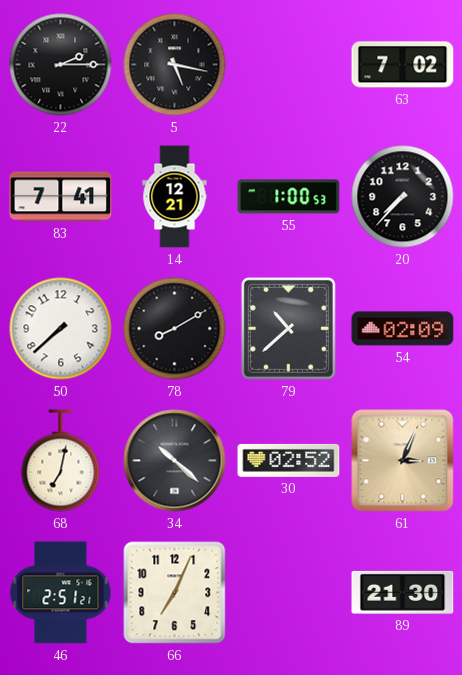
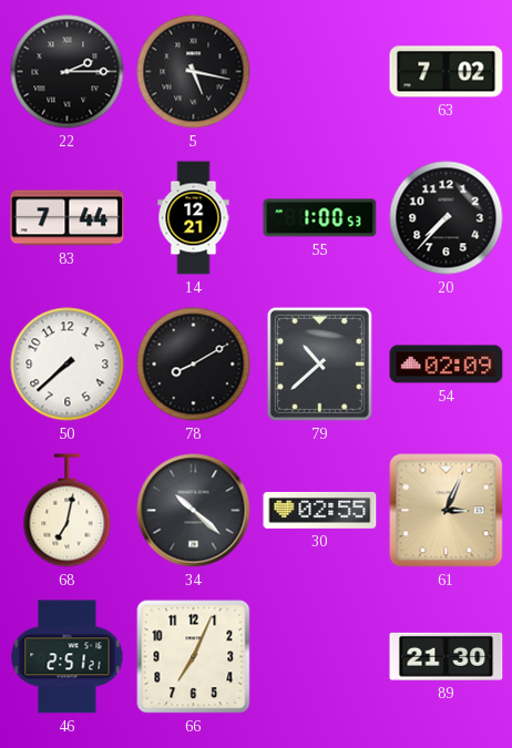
83: 7:41 -> 7:44
30: 02:52 -> 02:55
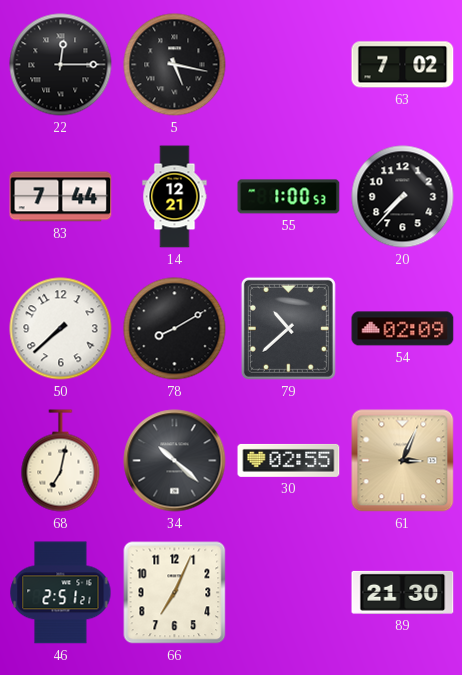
22: 2:15 -> 12:15
